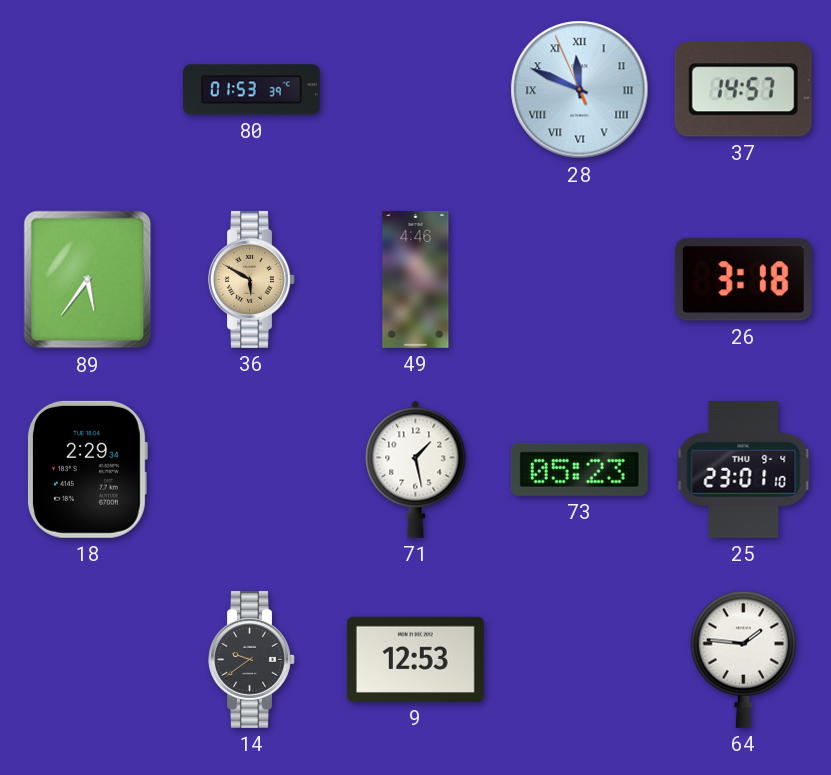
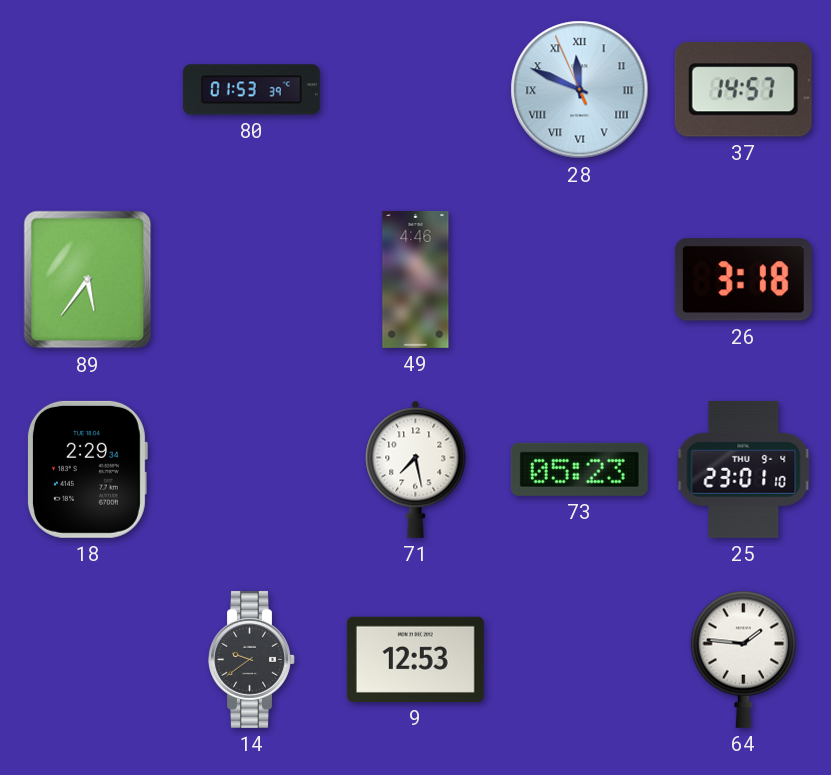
36: 5:50 -> none
71: 1:28 -> 7:28
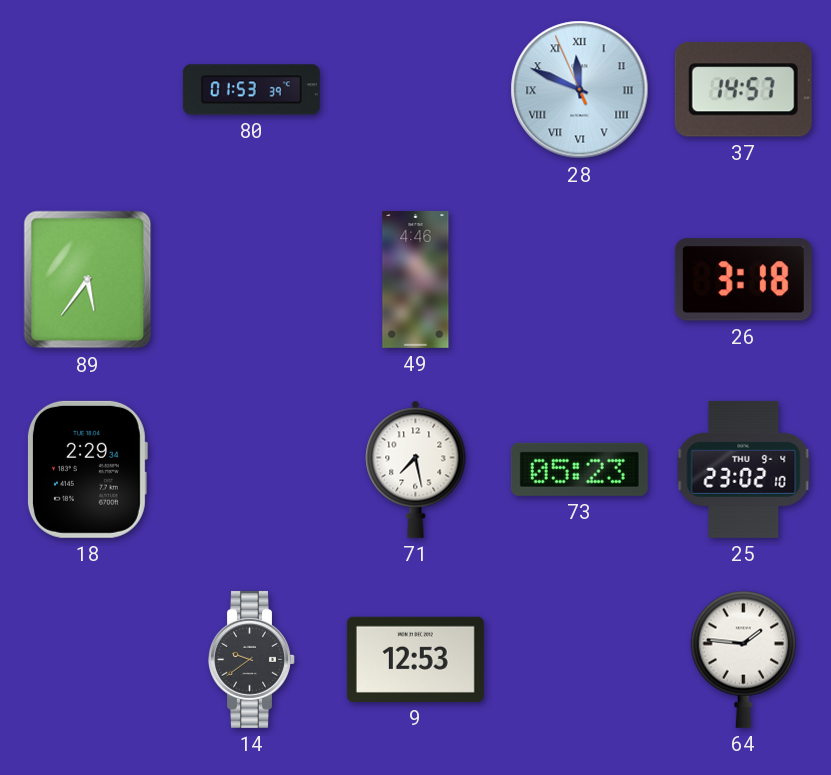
25: 23:01 -> 23:02
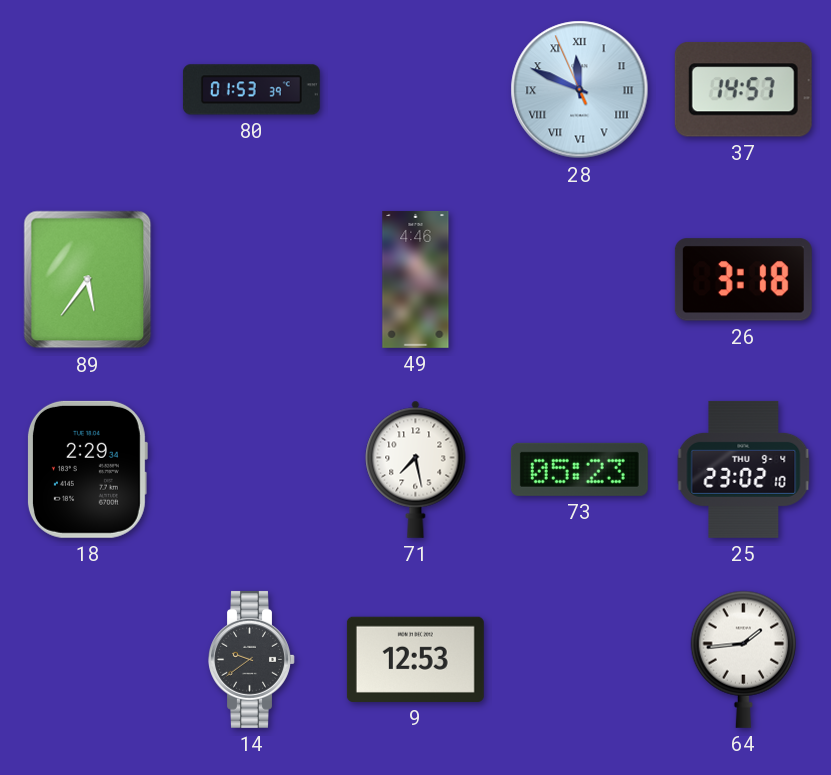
64: 1:46 -> 1:44
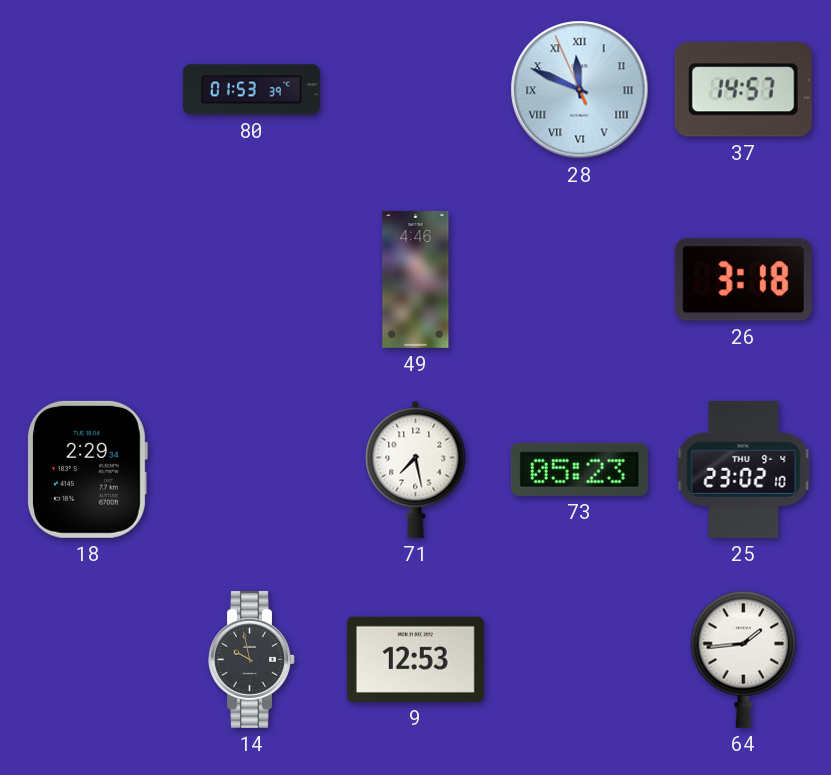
89: 5:36 -> none
14: 9:39 -> 9:58
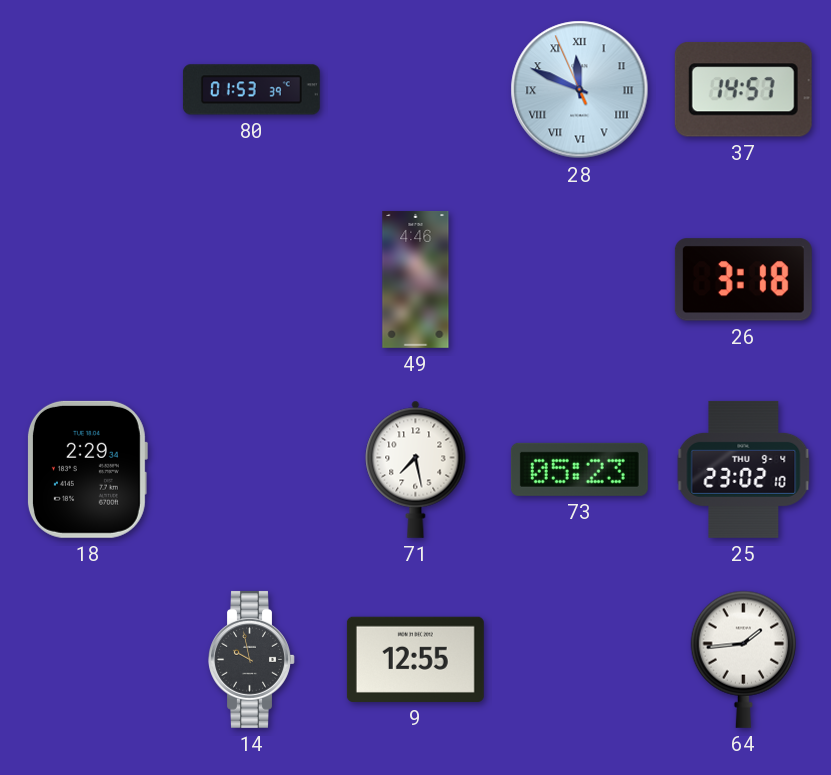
9: 12:53 -> 12:55
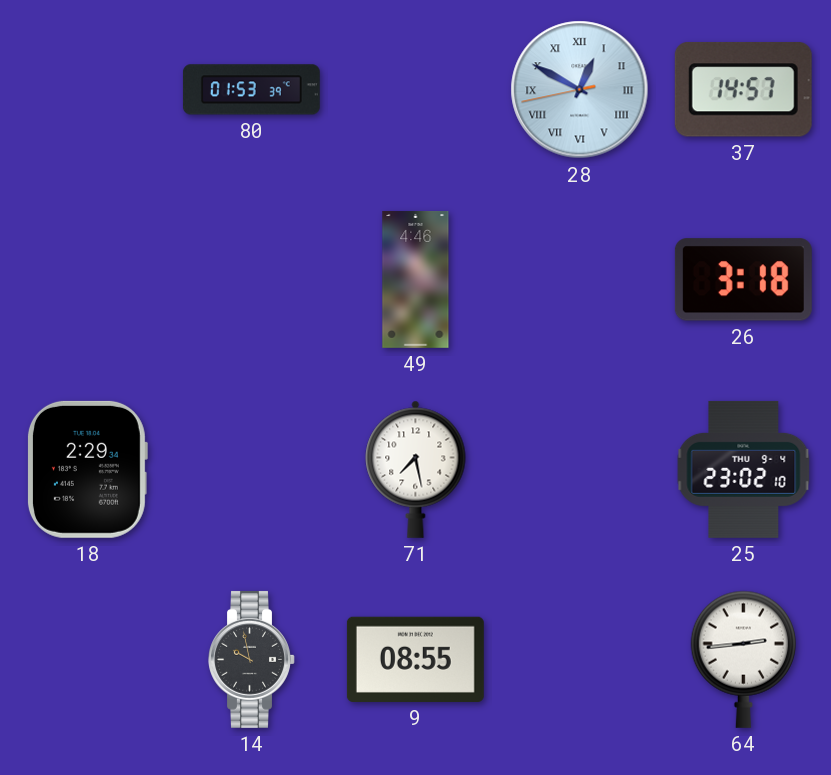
28: 11:48 -> 12:49
73: 05:23 -> none
9: 12:55 -> 08:55
64: 1:44 -> 2:44
